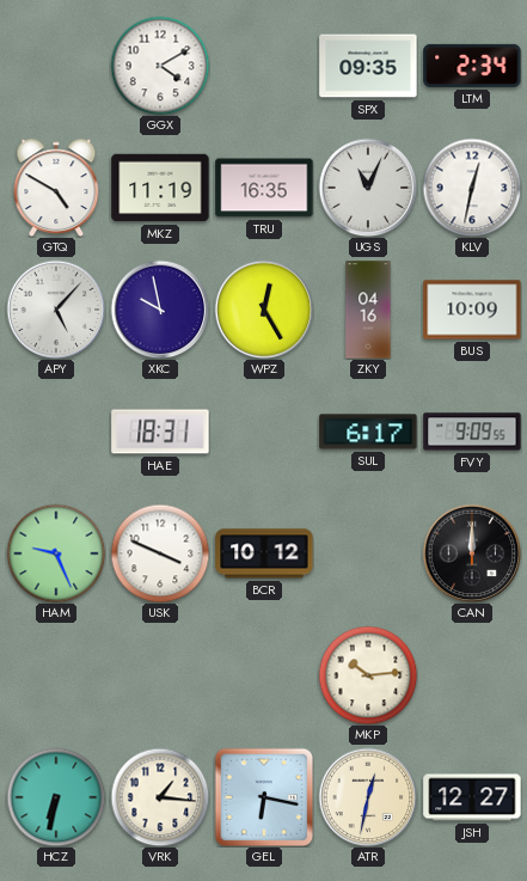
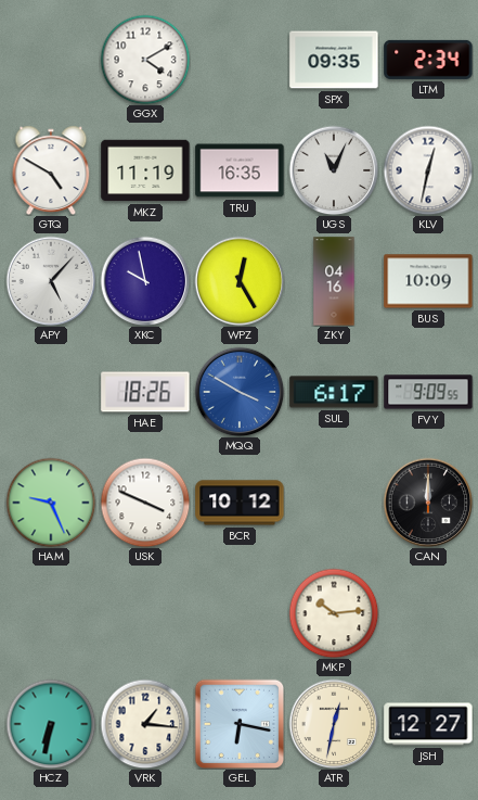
HAE: 18:31 -> 18:26
MQQ: none -> 3:50
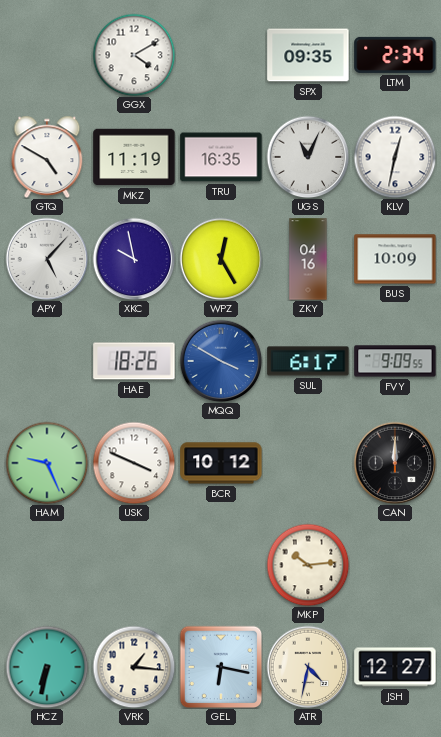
ATR: 12:32 -> 4:32
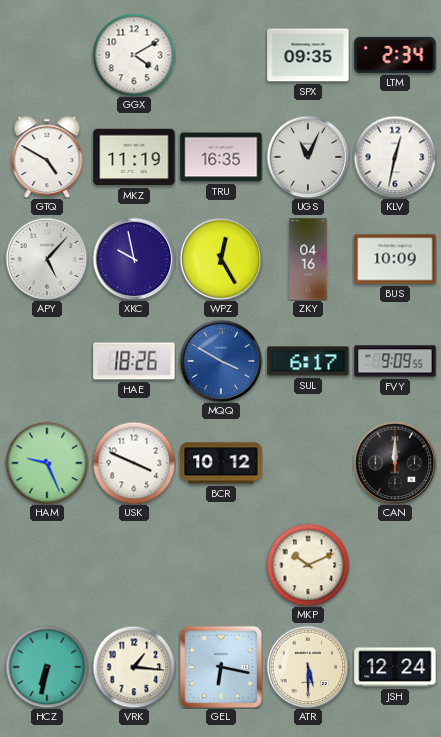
MKP: 10:14 -> 10:11
ATR: 4:32 -> 5:30
JSH: 12:27 -> 12:24
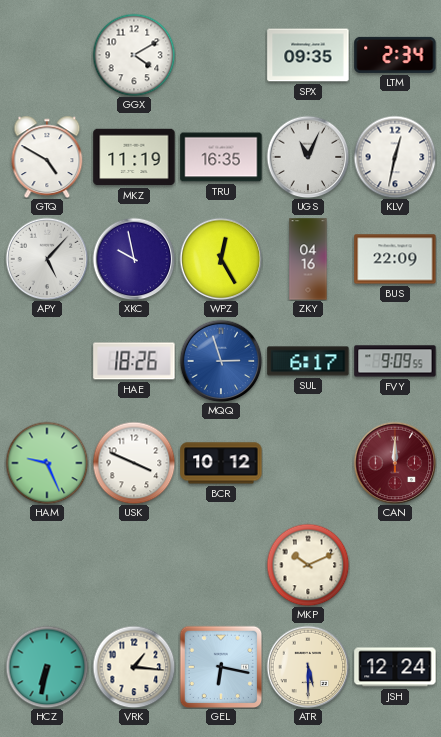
BUS: 10:09 -> 22:09
MQQ: 3:50 -> 2:57
CAN dial: black -> burgundy
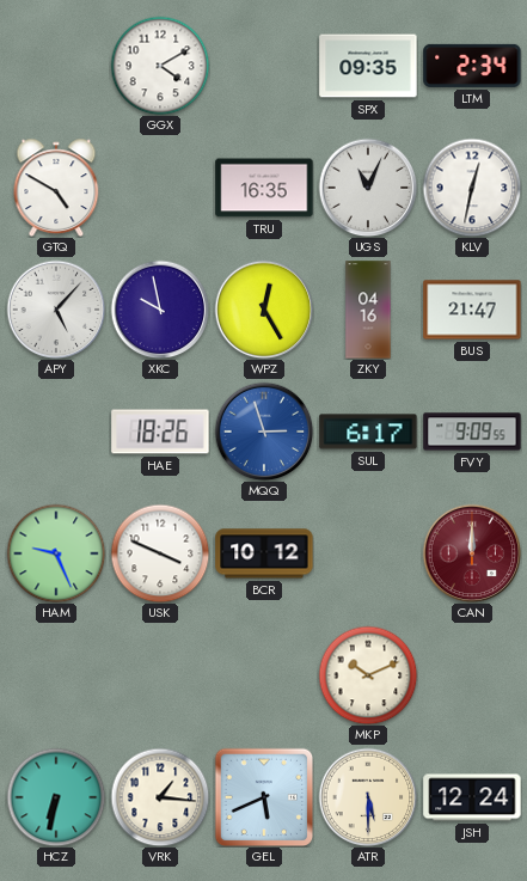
MKZ: 11:19 -> none
BUS: 22:09 -> 21:47
GEL: 6:17 -> 5:41
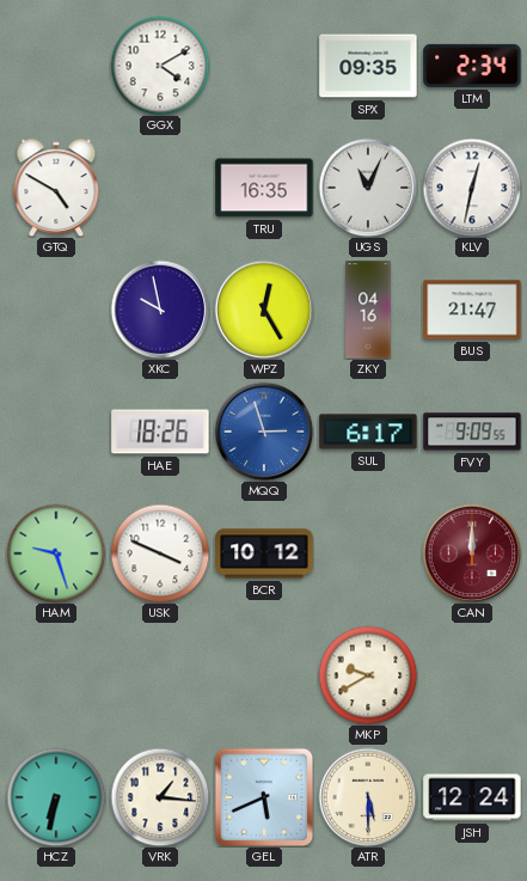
APY: 5:07 -> none
HAM: 9:26 -> 9:27
MKP: 10:11 -> 9:40
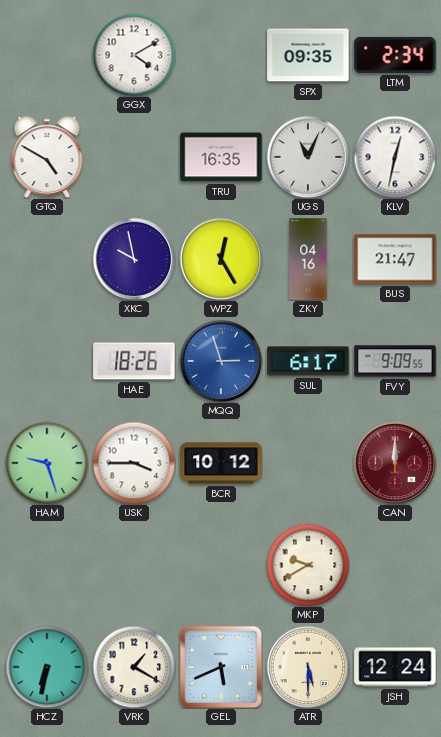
USK: 3:49 -> 3:45
VRK: 1:16 -> 1:20
